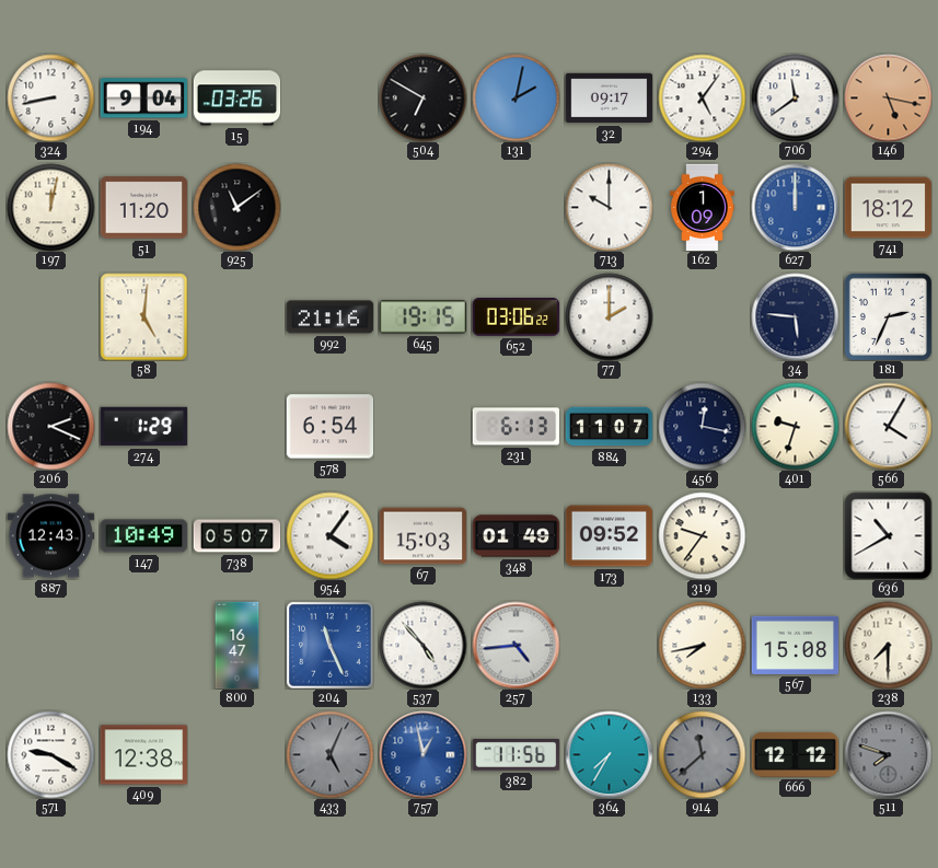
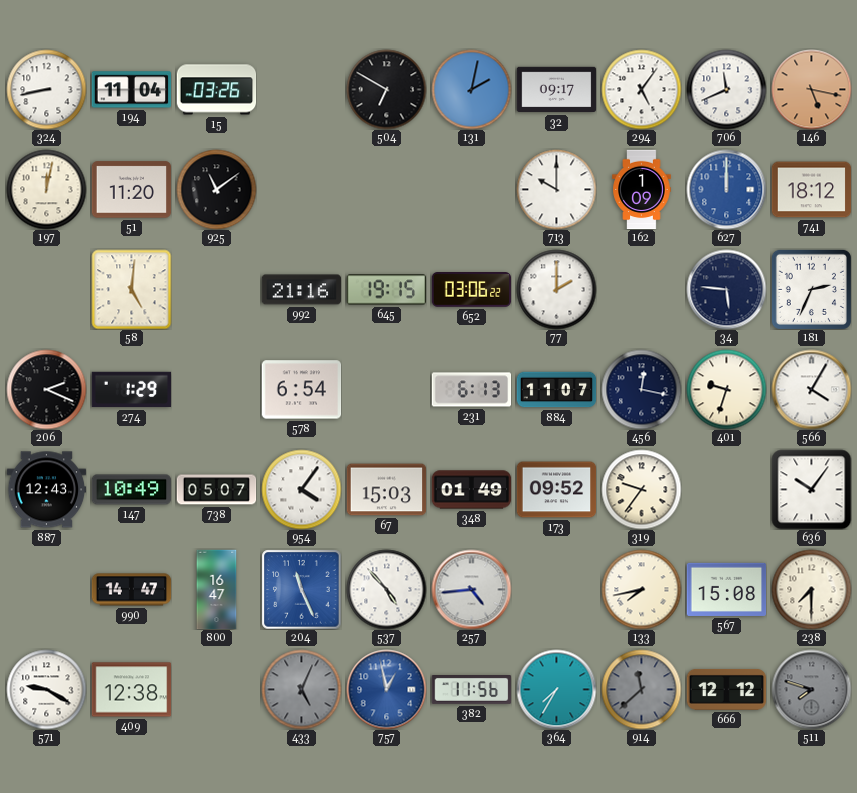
194: 9:04 -> 11:04
706: 11:39 -> 11:41
636: 10:40 -> 10:06
990: none -> 14:47
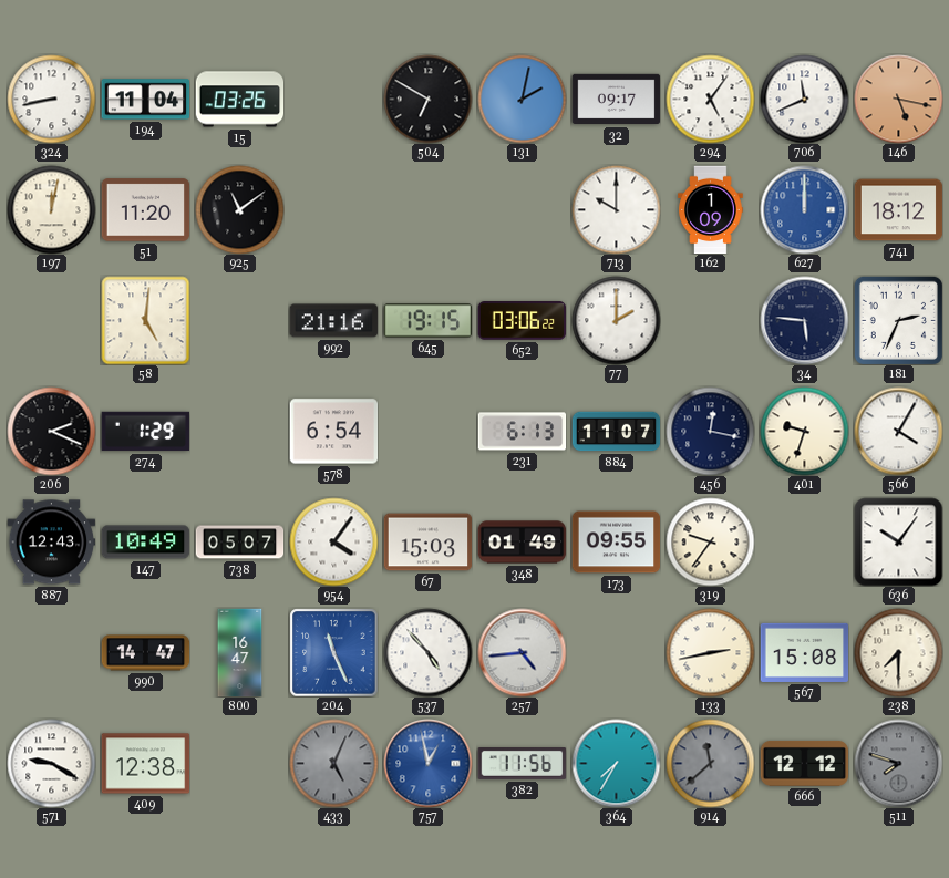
173: 09:52 -> 09:55
133: 7:43 -> 2:43
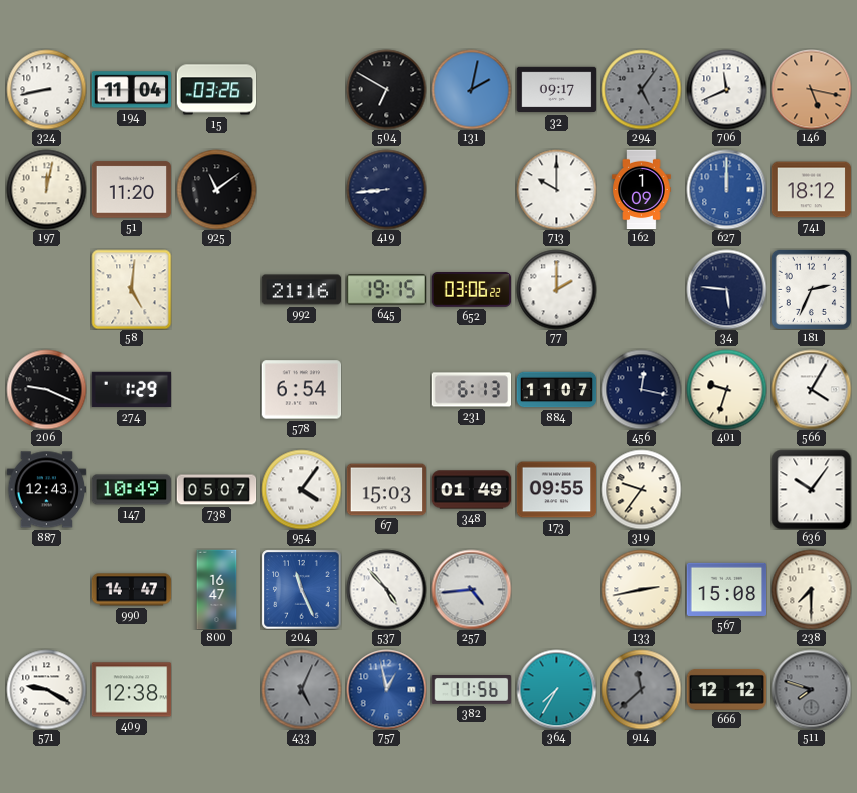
294 dial: white -> grey
419: none -> 8:44
206: 2:19 -> 9:19
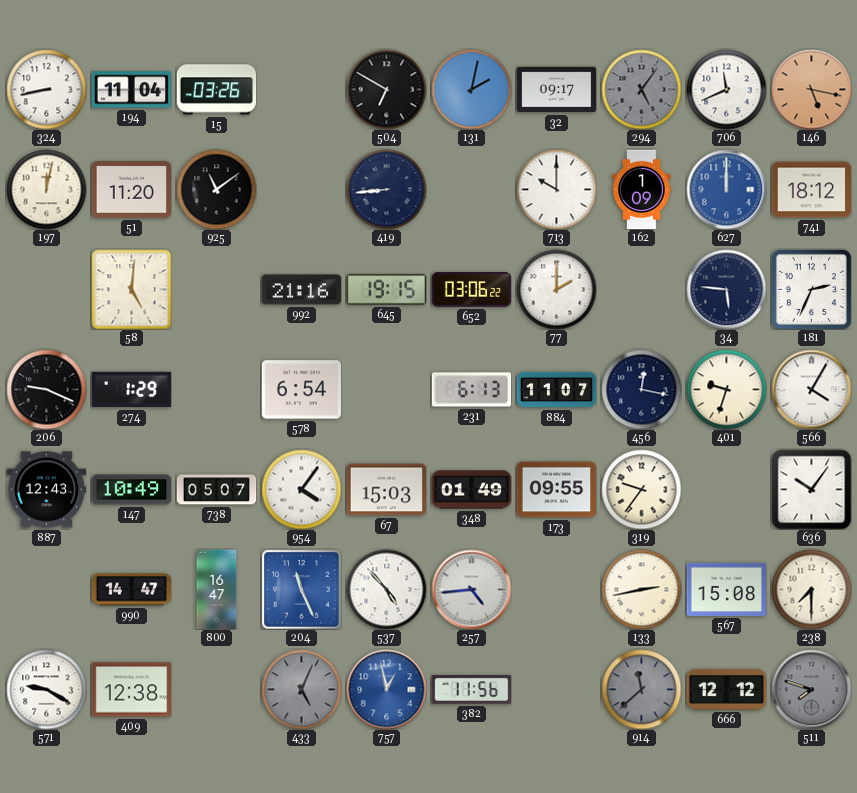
364: 7:35 -> none
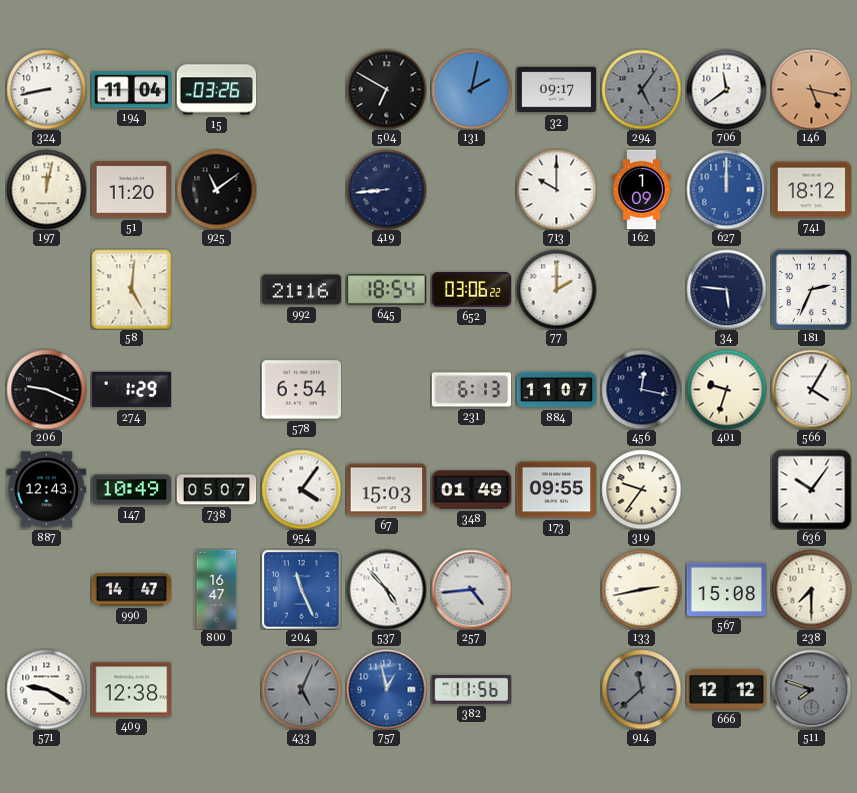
706: 11:41 -> 11:39
645: 19:15 -> 18:54
